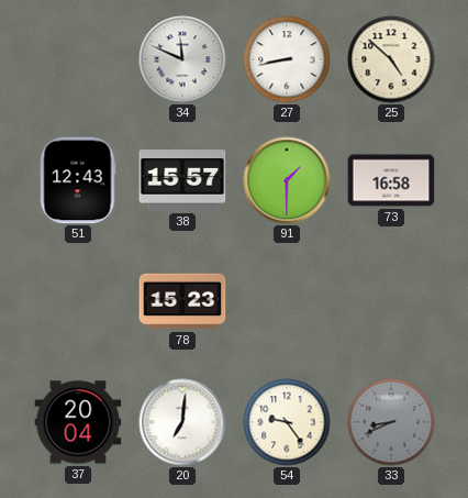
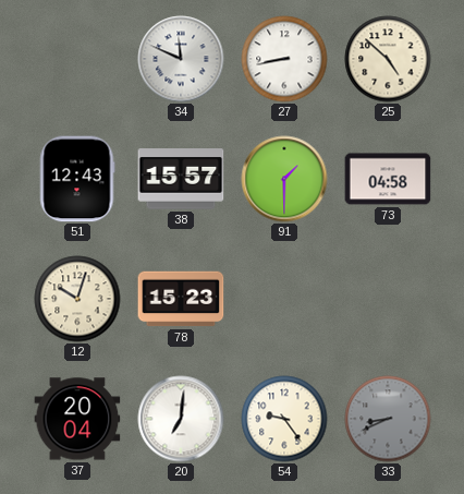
73: 16:58 -> 04:58
12: none -> 10:03
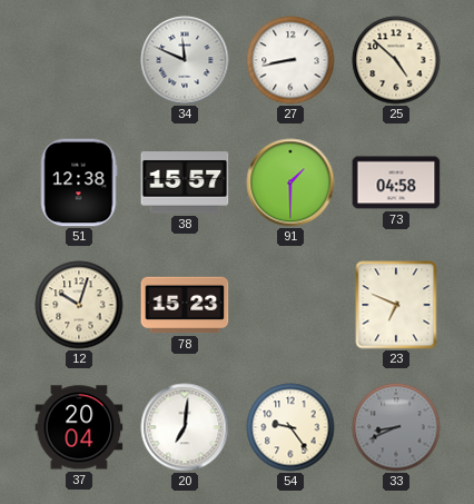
51: 12:43 -> 12:38
23: none -> 6:49
